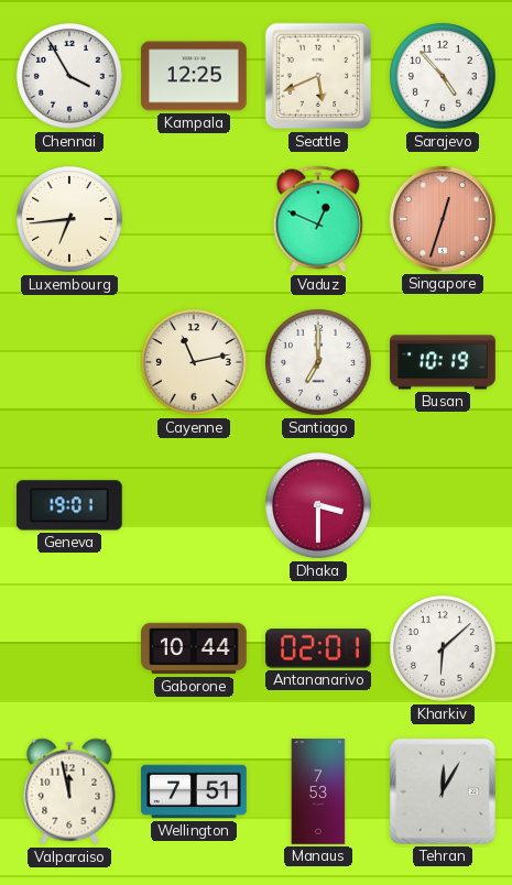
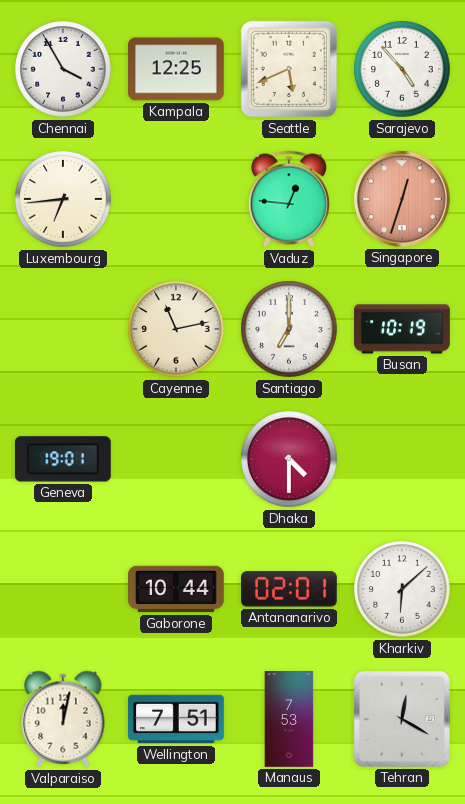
Vaduz: 12:49 -> 12:46
Dhaka: 3:30 -> 4:30
Valparaiso: 11:58 -> 12:02
Tehran: 12:05 -> 12:20
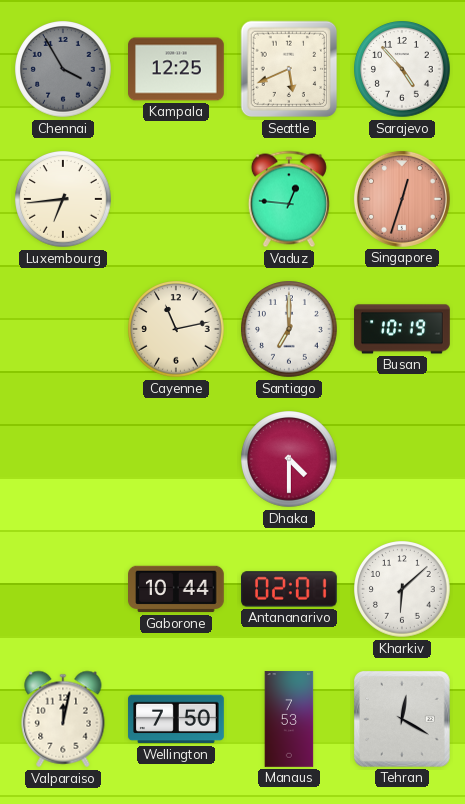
Chennai dial: white -> grey
Geneva: 19:01 -> none
Wellington: 7:51 -> 7:50
